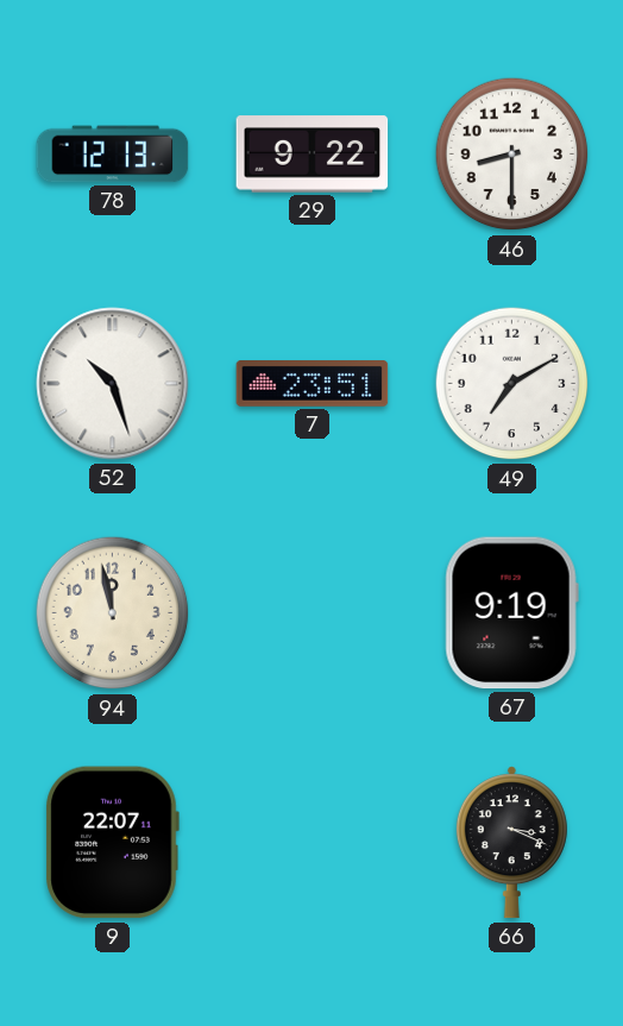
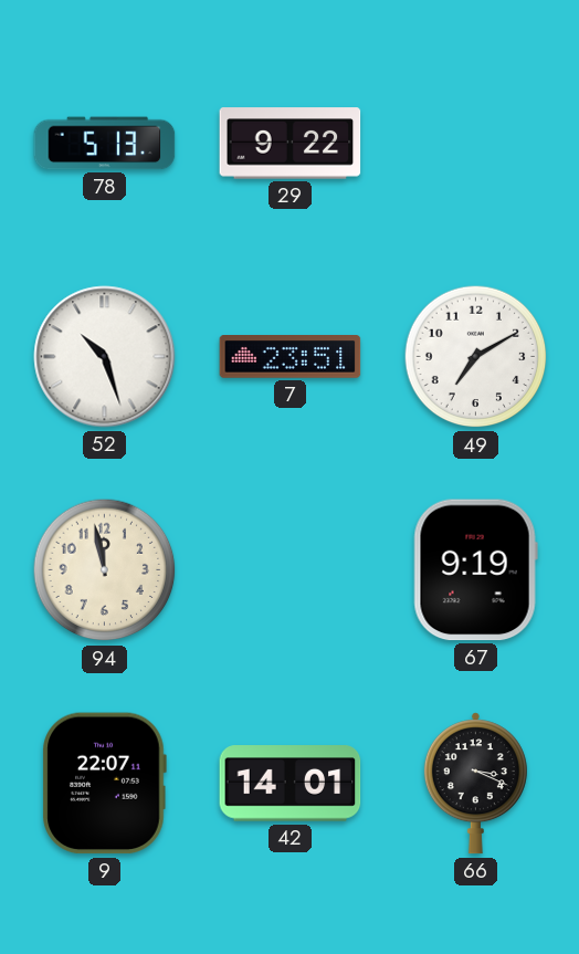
78: 12:13 -> 5:13
46: 8:30 -> none
42: none -> 14:01
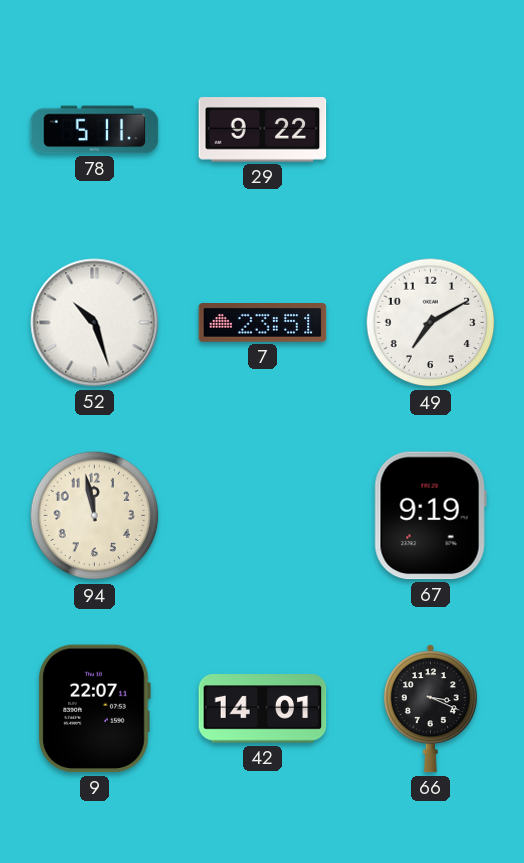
78: 5:13 -> 5:11
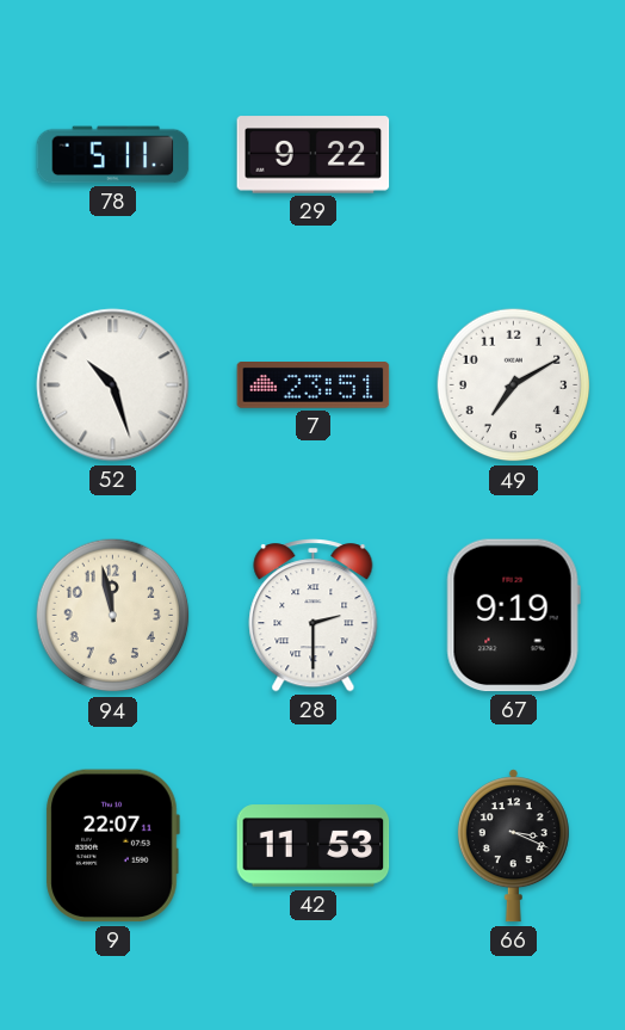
28: none -> 2:30
42: 14:01 -> 11:53
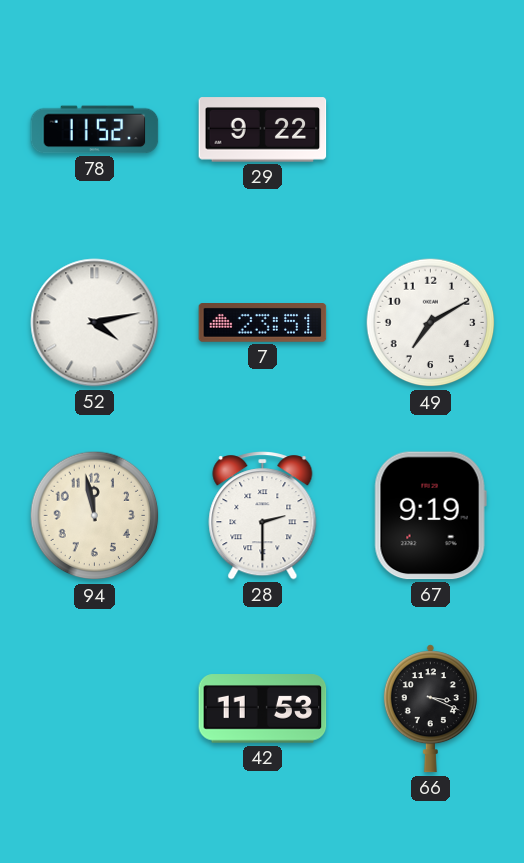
78: 5:11 -> 11:52
52: 10:27 -> 4:13
9: 22:07 -> none
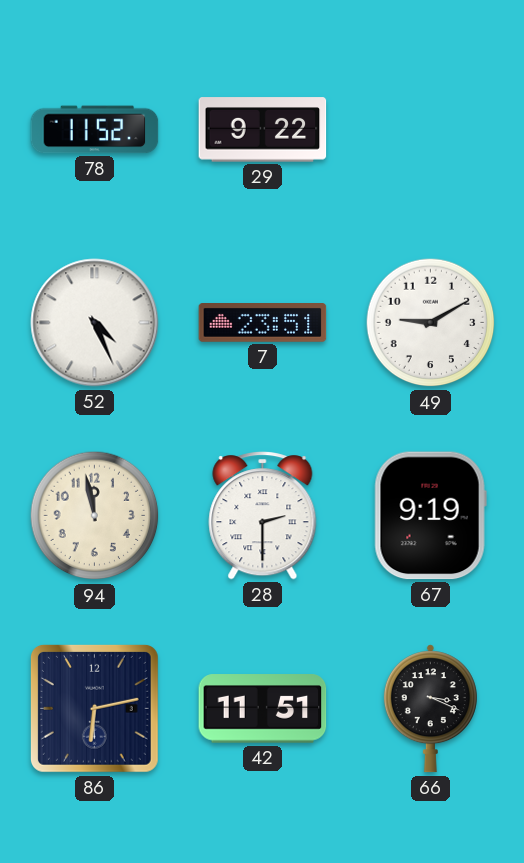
52: 4:13 -> 4:26
49: 7:10 -> 9:10
86: none -> 6:13
42: 11:53 -> 11:51
